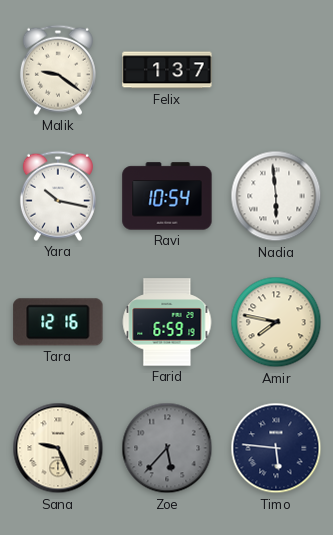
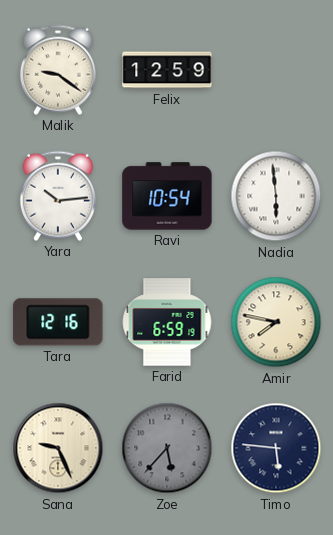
Felix: 1:37 -> 12:59
Yara: 10:17 -> 10:14
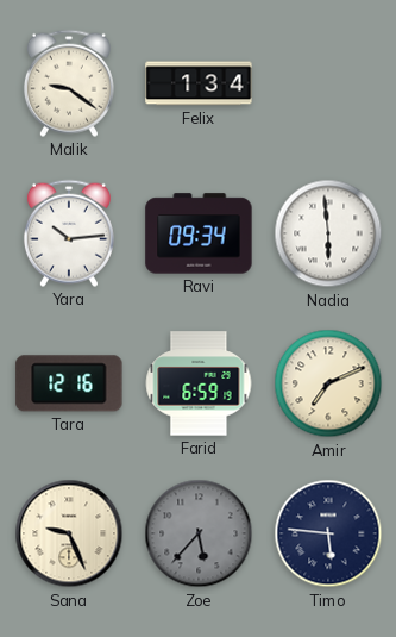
Felix: 12:59 -> 1:34
Ravi: 10:54 -> 09:34
Amir: 7:47 -> 7:11
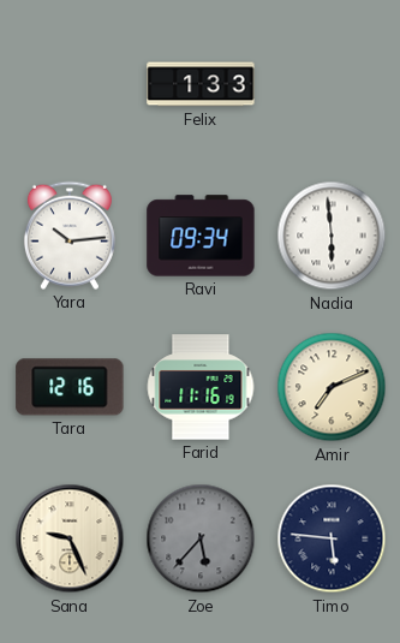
Malik: 9:21 -> none
Felix: 1:34 -> 1:33
Farid: 6:59 -> 11:16
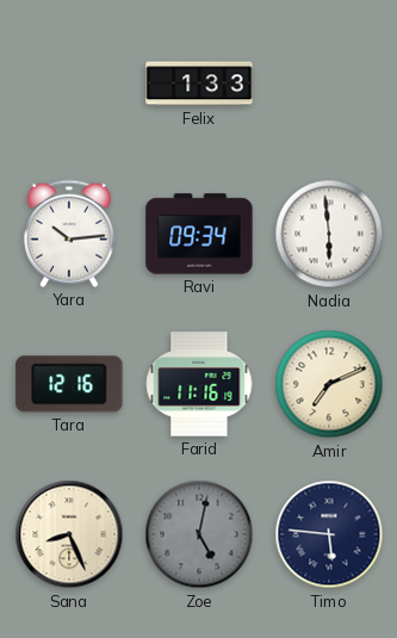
Sana: 9:26 -> 8:26
Zoe: 5:37 -> 5:02
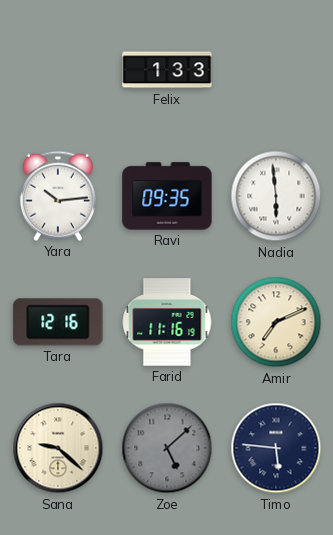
Ravi: 09:34 -> 09:35
Sana: 8:26 -> 9:22
Zoe: 5:02 -> 5:08
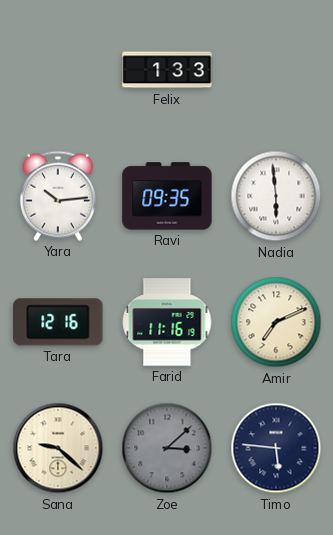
Zoe: 5:08 -> 3:08
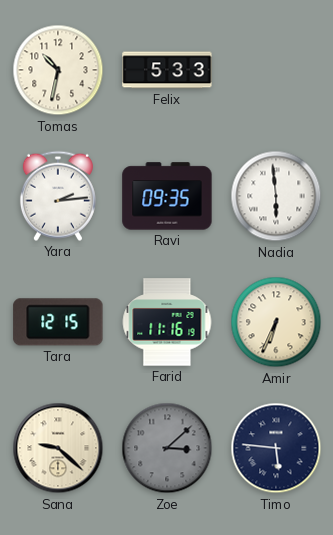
Tomas: none -> 10:32
Felix: 1:33 -> 5:33
Yara: 10:14 -> 2:14
Tara: 12:16 -> 12:15
Amir: 7:11 -> 6:34
